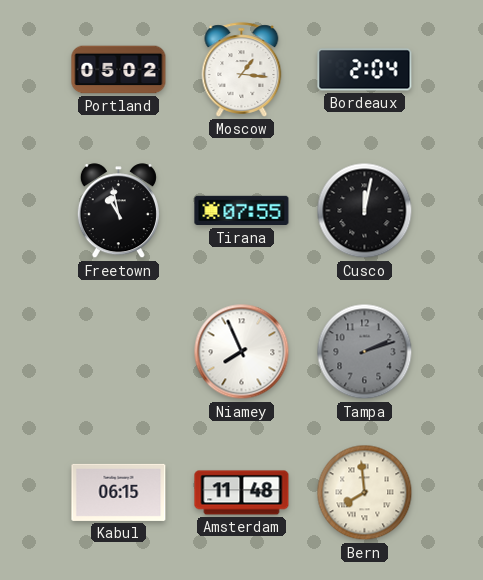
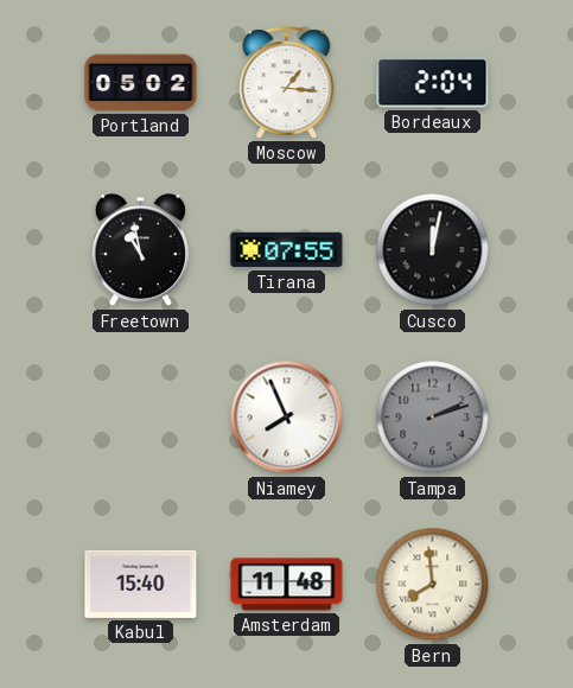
Kabul: 06:15 -> 15:40
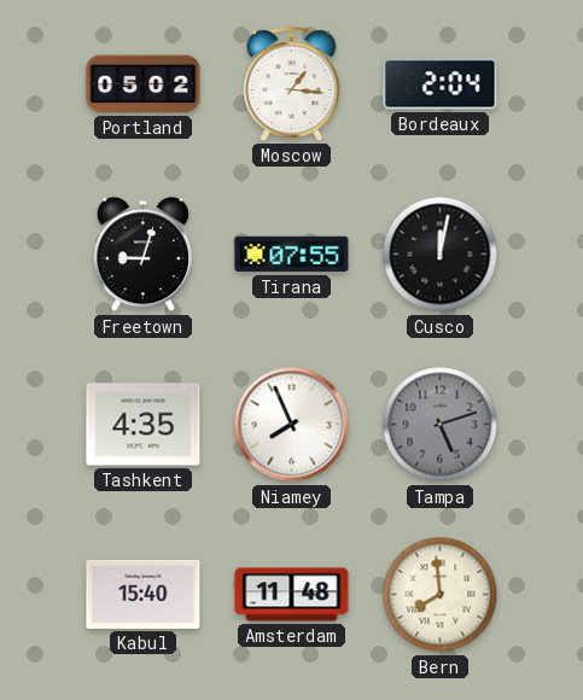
Freetown: 10:58 -> 9:03
Tashkent: none -> 4:35
Tampa: 2:12 -> 5:12
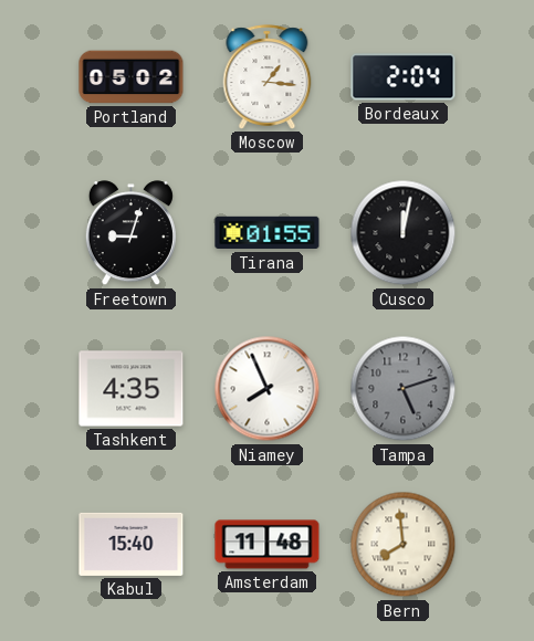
Tirana: 07:55 -> 01:55
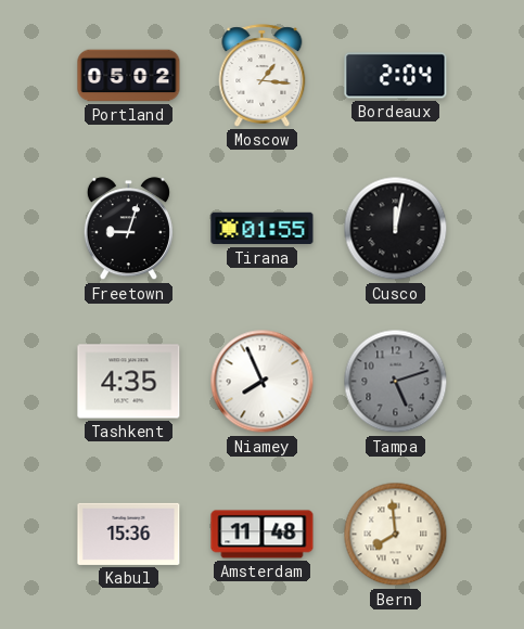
Kabul: 15:40 -> 15:36
